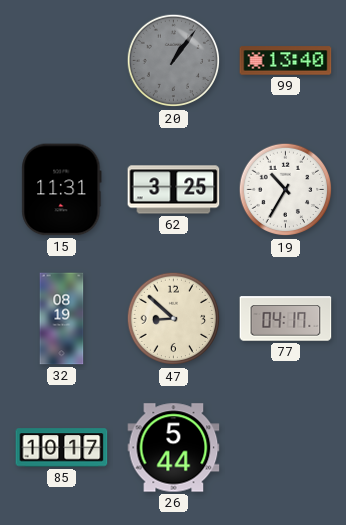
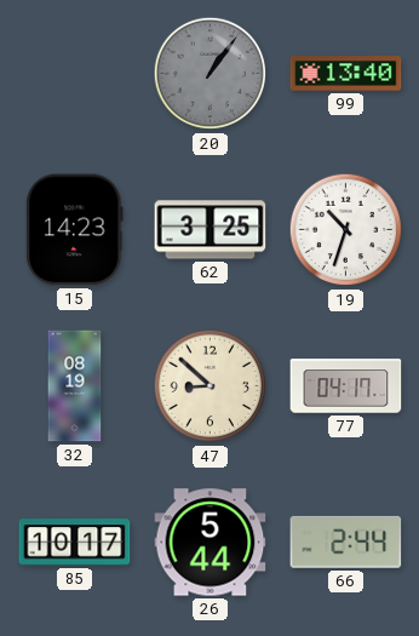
15: 11:31 -> 14:23
19: 10:35 -> 10:33
66: none -> 2:44
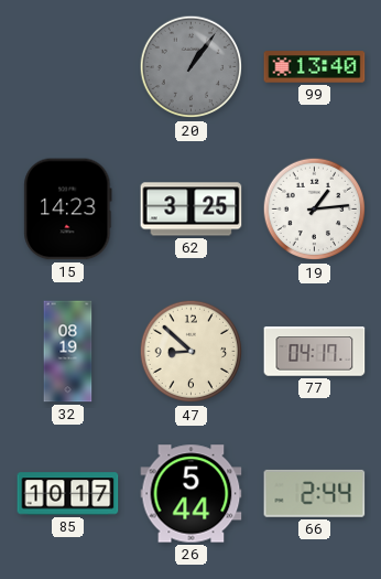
19: 10:33 -> 1:14
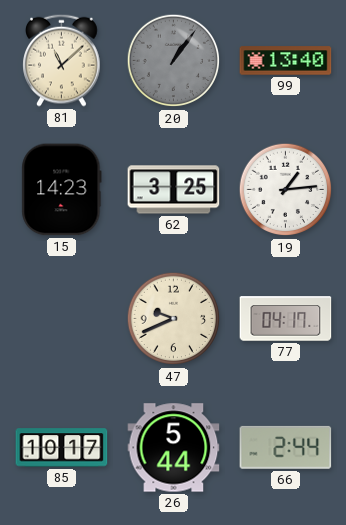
81: none -> 11:08
32: 08:19 -> none
47: 8:52 -> 9:41
